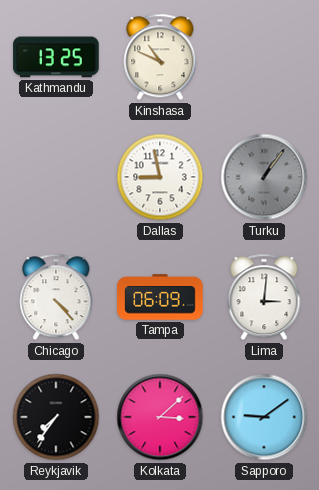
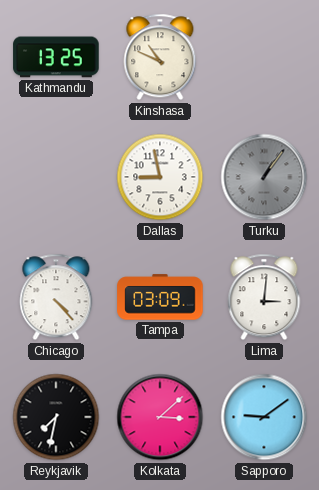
Tampa: 06:09 -> 03:09
Reykjavik: 7:36 -> 7:32
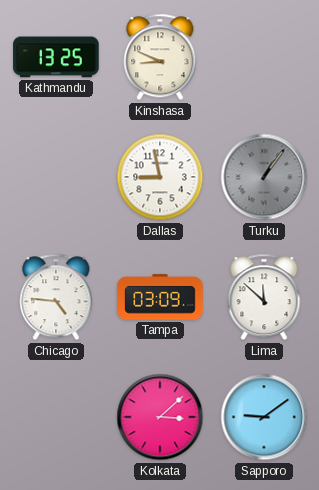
Kinshasa: 10:49 -> 8:49
Chicago: 4:23 -> 4:46
Lima: 3:01 -> 11:52
Reykjavik: 7:32 -> none
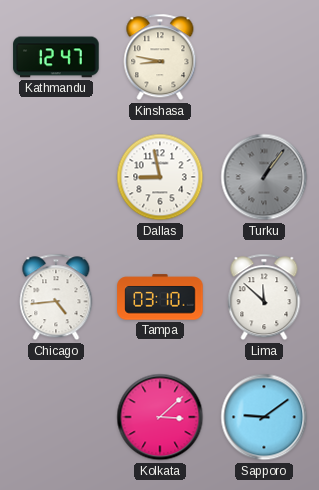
Kathmandu: 13:25 -> 12:47
Kinshasa: 8:49 -> 8:47
Chicago: 4:46 -> 4:44
Tampa: 03:09 -> 03:10
